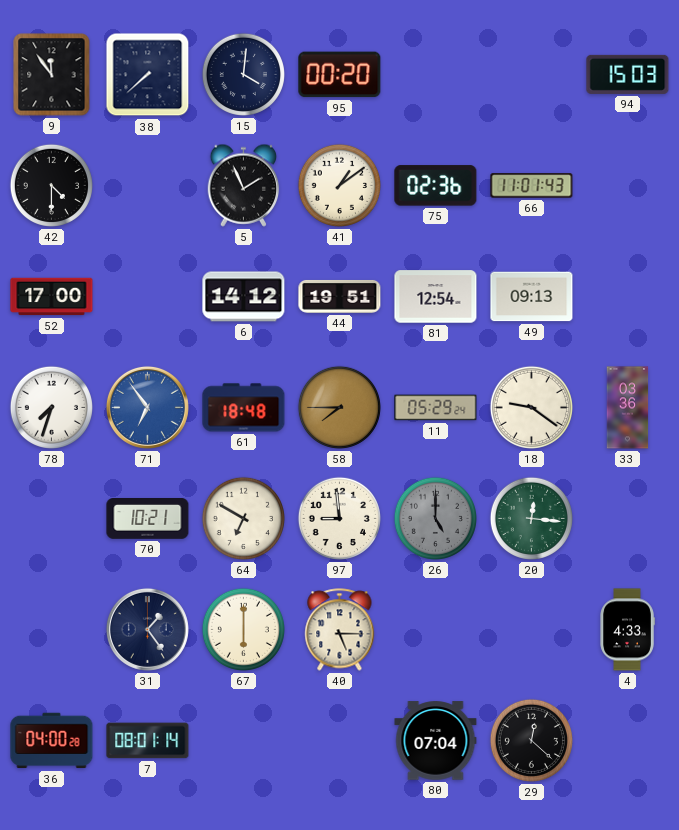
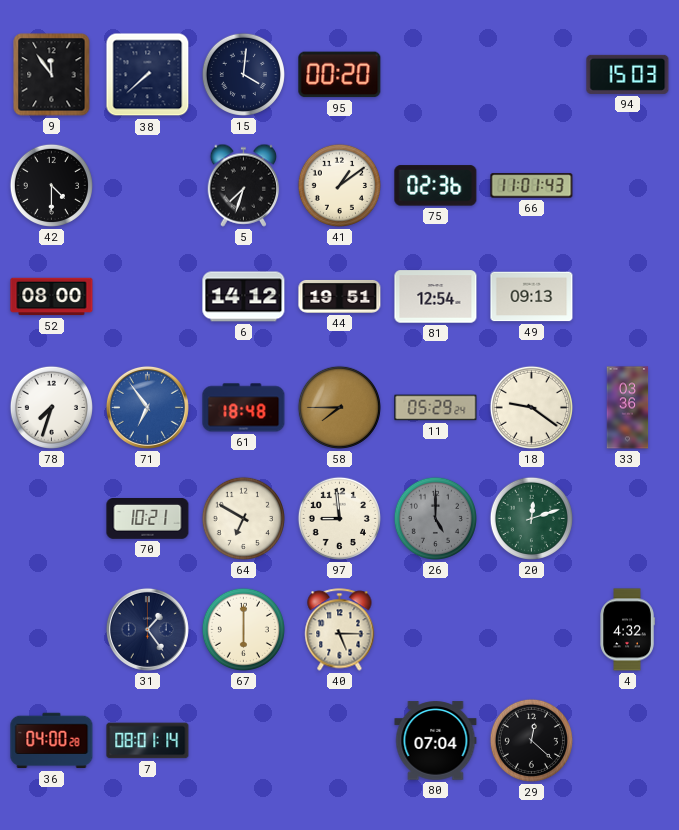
5: 1:56 -> 7:33
52: 17:00 -> 08:00
20: 12:16 -> 12:12
4: 4:33 -> 4:32
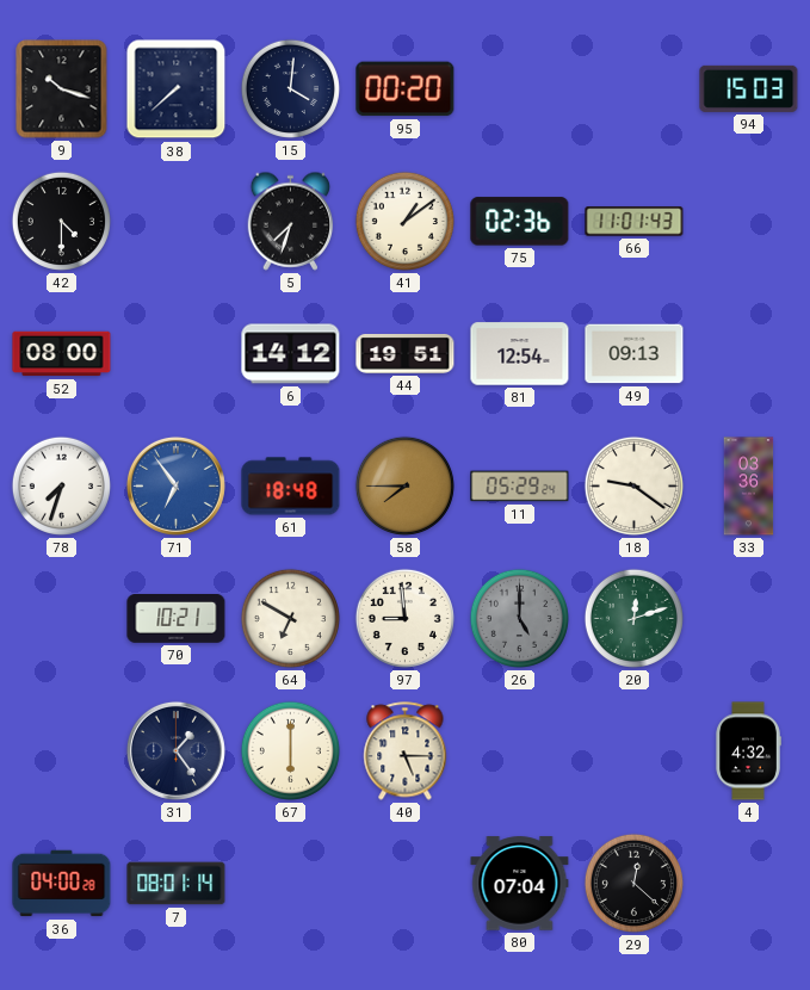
9: 11:54 -> 10:18
